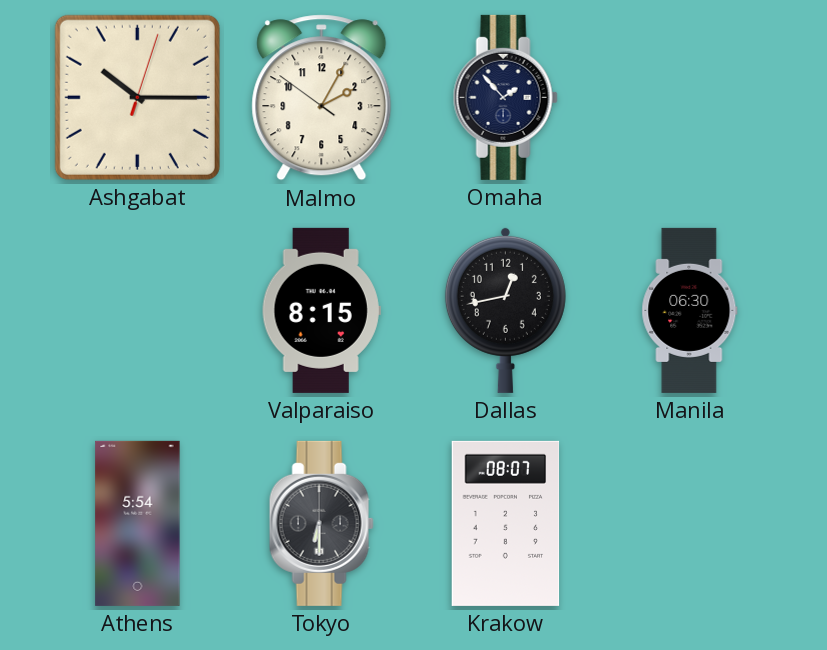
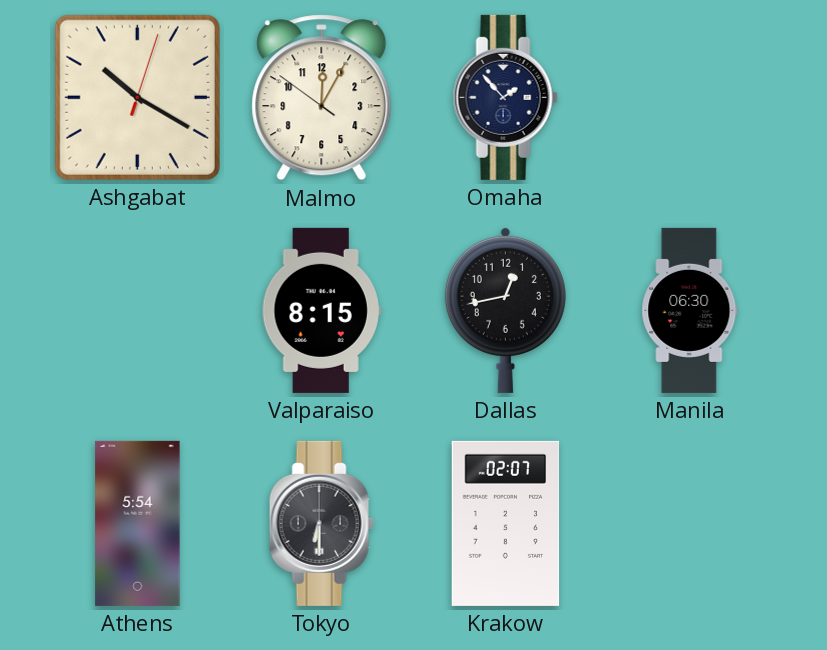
Ashgabat: 10:15 -> 10:20
Malmo: 2:04 -> 12:04
Krakow: 08:07 -> 02:07
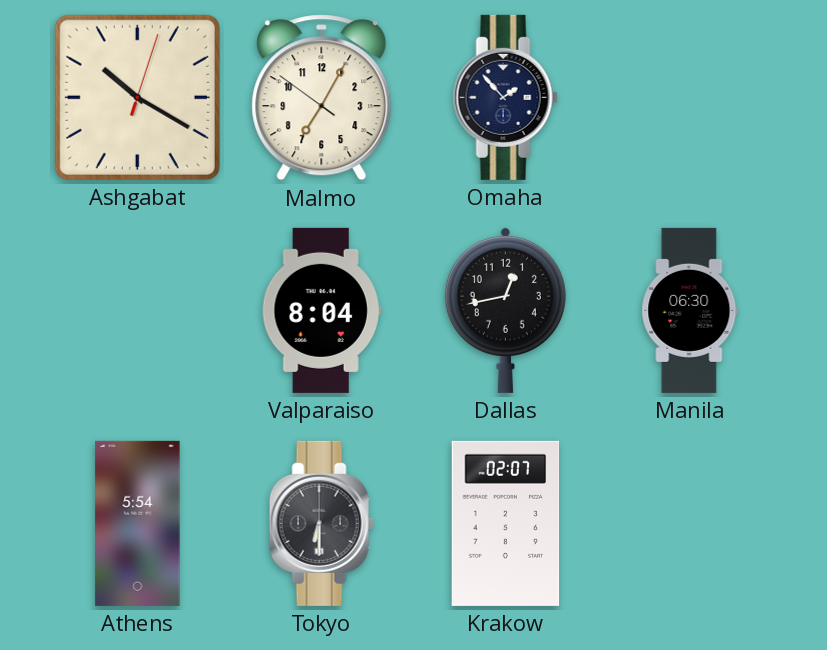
Malmo: 12:04 -> 7:04
Valparaiso: 8:15 -> 8:04
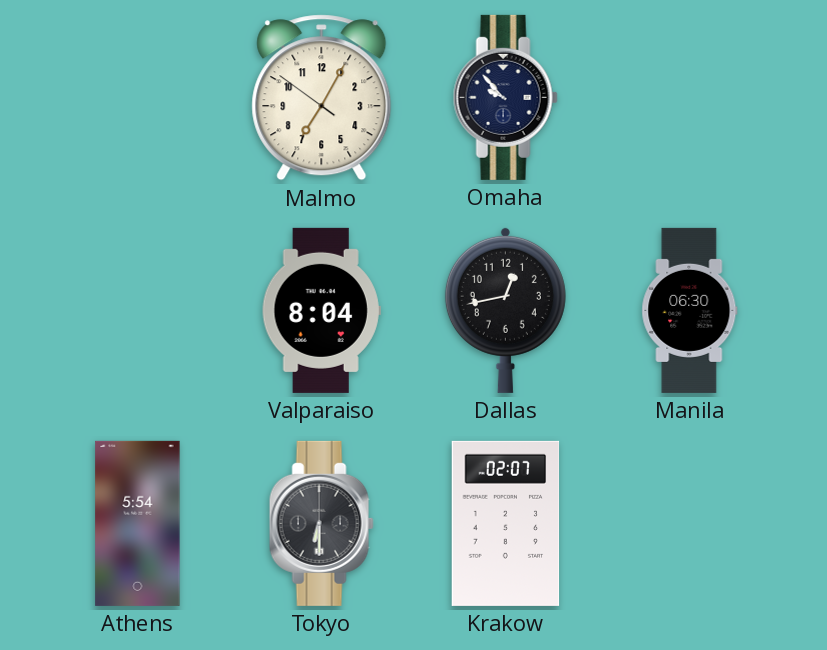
Ashgabat: 10:20 -> none
Omaha: 1:53 -> 9:53
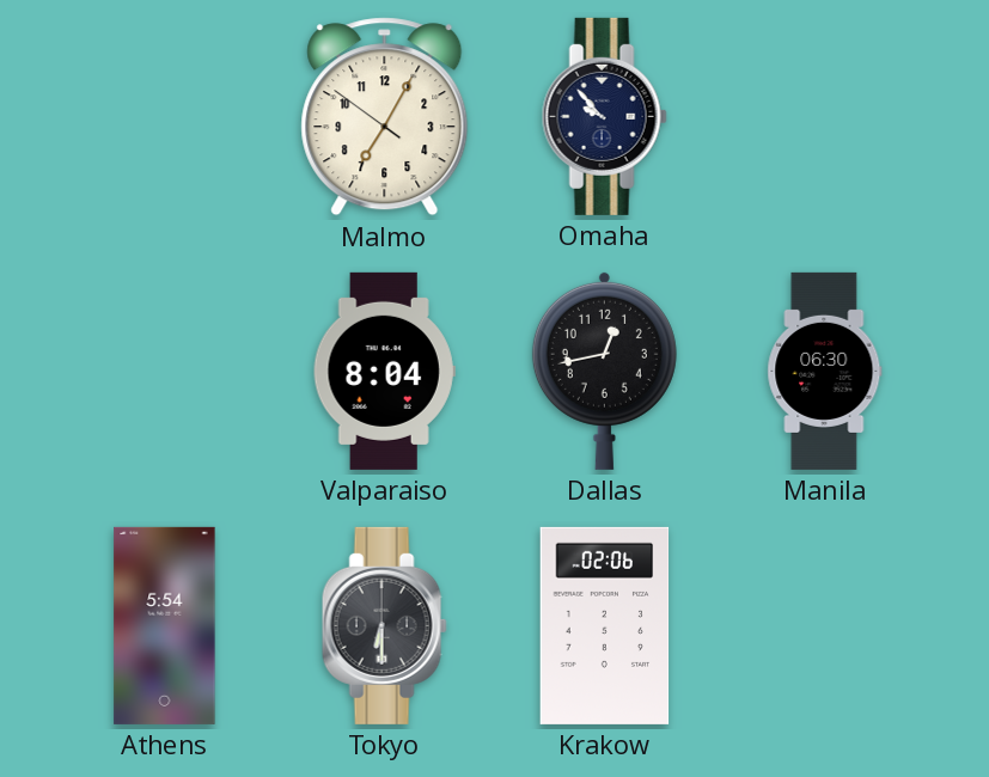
Krakow: 02:07 -> 02:06
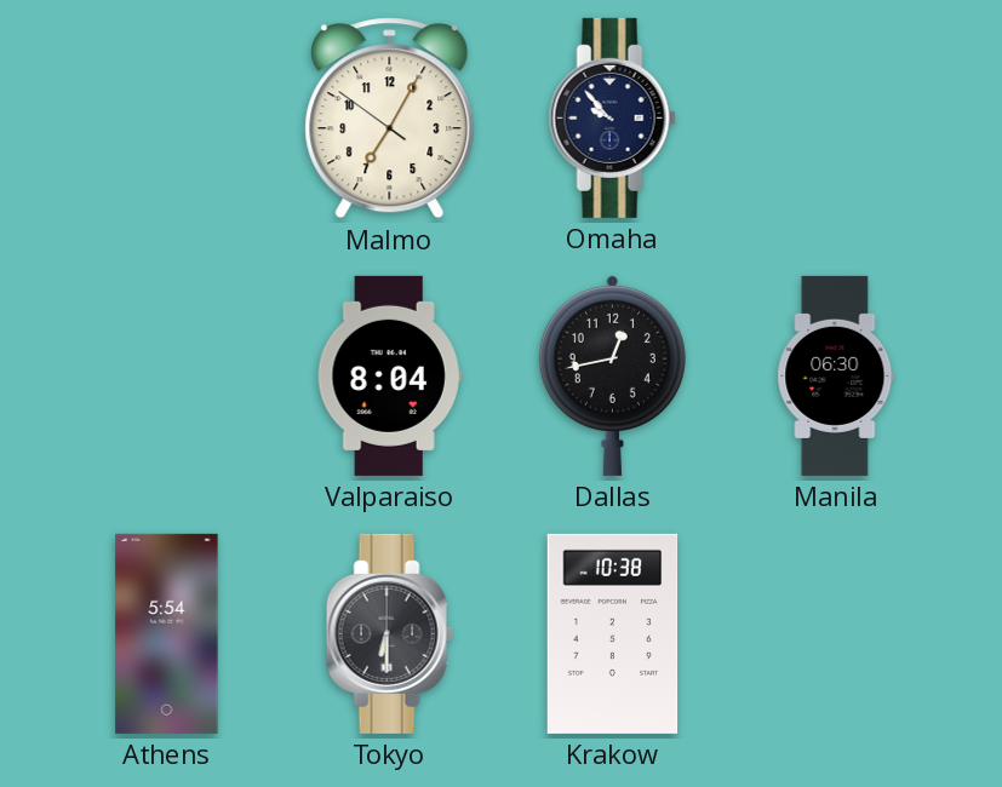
Krakow: 02:06 -> 10:38
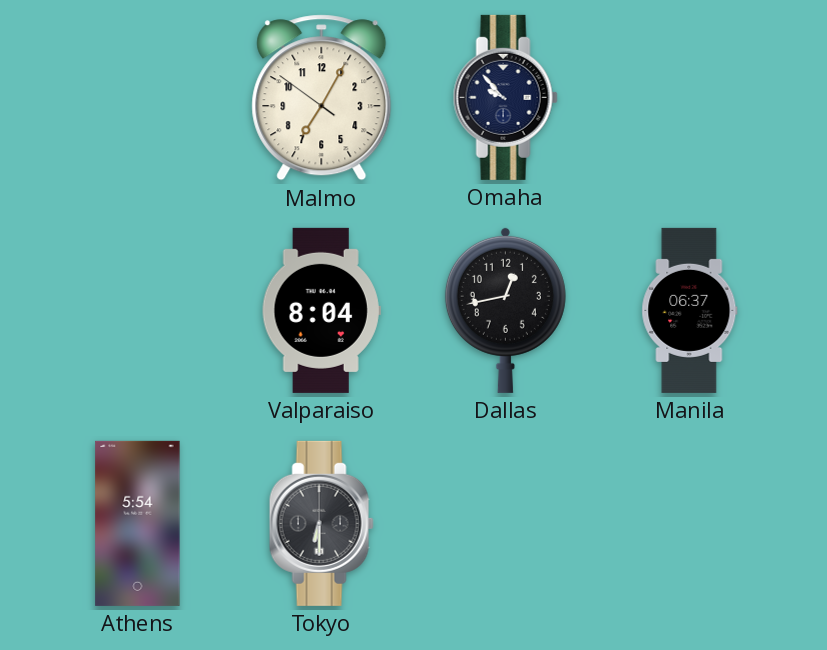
Manila: 06:30 -> 06:37
Krakow: 10:38 -> none
